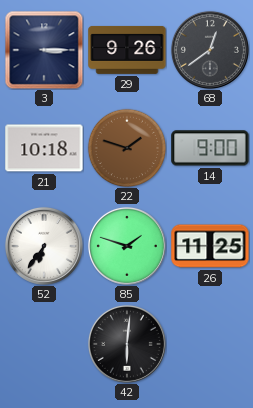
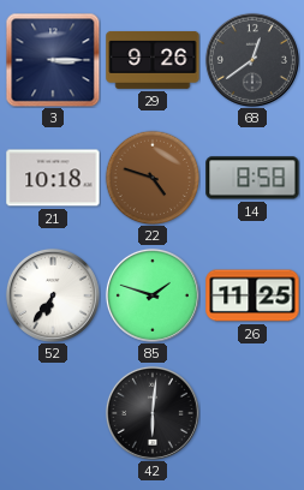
22: 1:48 -> 4:48
14: 9:00 -> 8:58
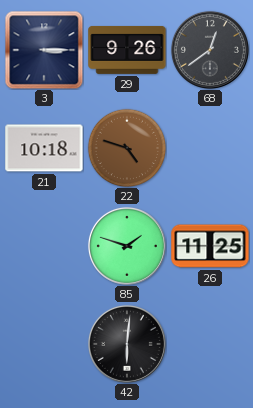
14: 8:58 -> none
52: 6:36 -> none
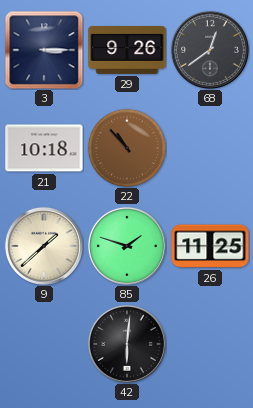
22: 4:48 -> 10:53
9: none -> 1:38
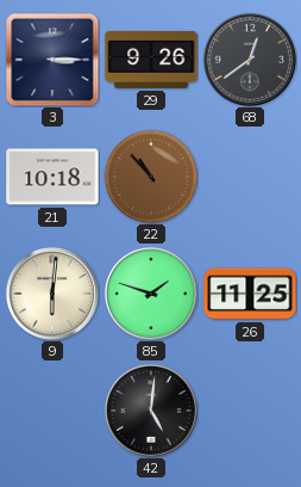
9: 1:38 -> 6:01
42: 6:01 -> 5:01
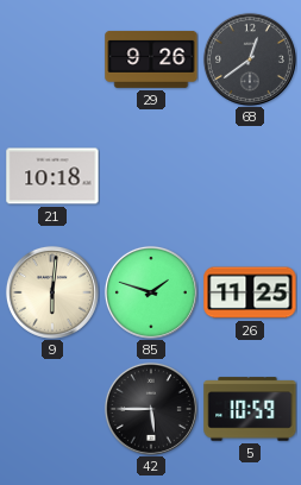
3: 3:15 -> none
22: 10:53 -> none
42: 5:01 -> 5:45
5: none -> 10:59
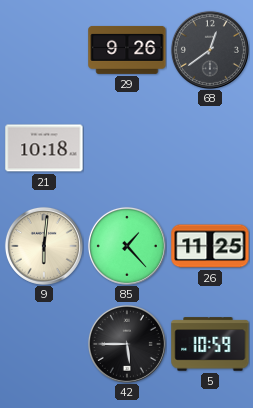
85: 1:48 -> 1:23
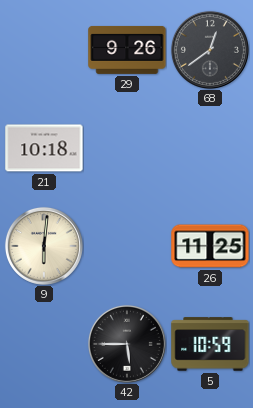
85: 1:23 -> none
